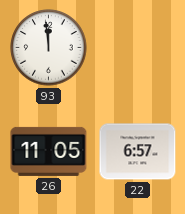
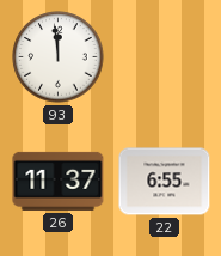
26: 11:05 -> 11:37
22: 6:57 -> 6:55
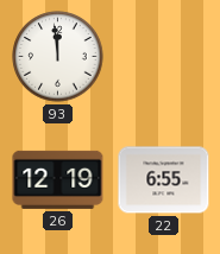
26: 11:37 -> 12:19
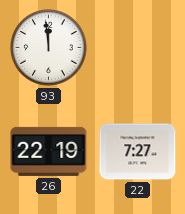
26: 12:19 -> 22:19
22: 6:55 -> 7:27
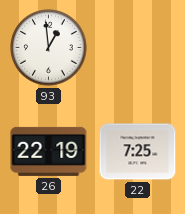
93: 11:59 -> 12:59
22: 7:27 -> 7:25
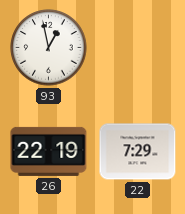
93: 12:59 -> 12:58
22: 7:25 -> 7:29
